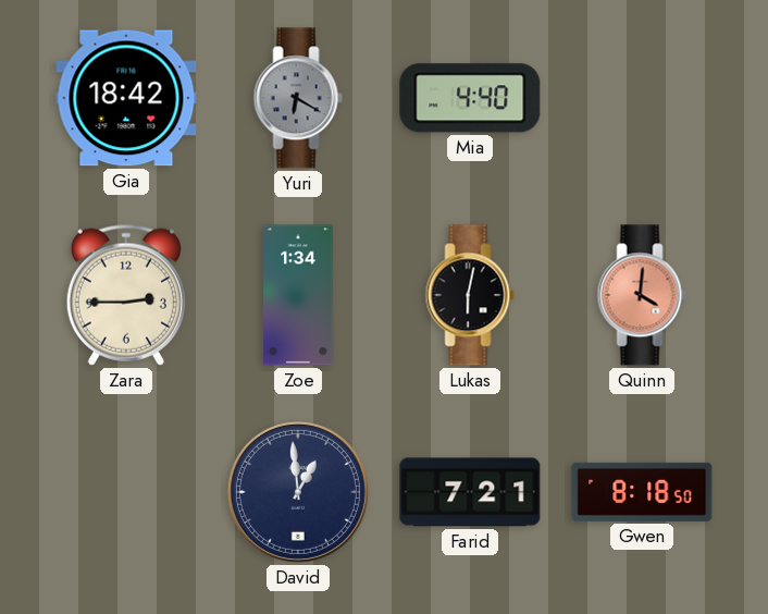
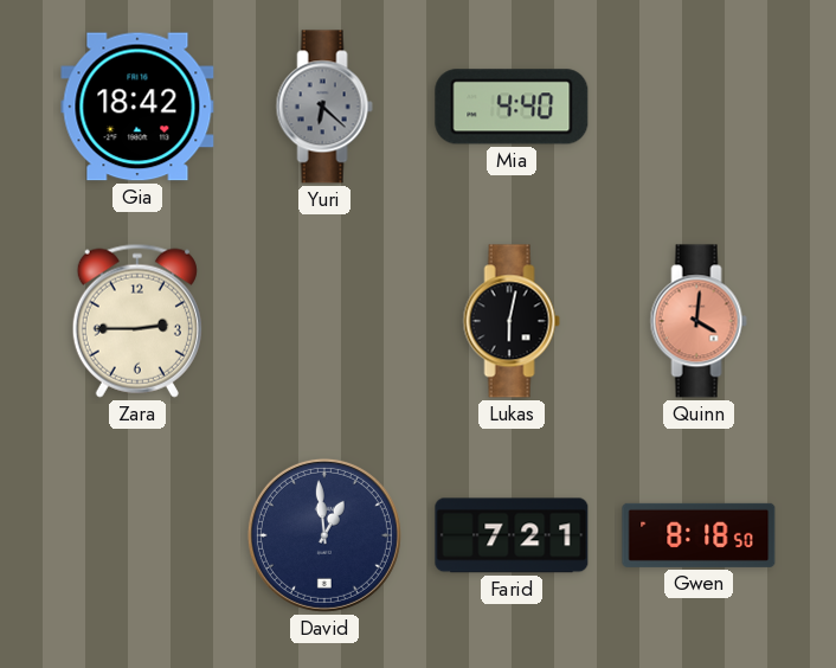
Yuri: 6:20 -> 6:22
Zoe: 1:34 -> none
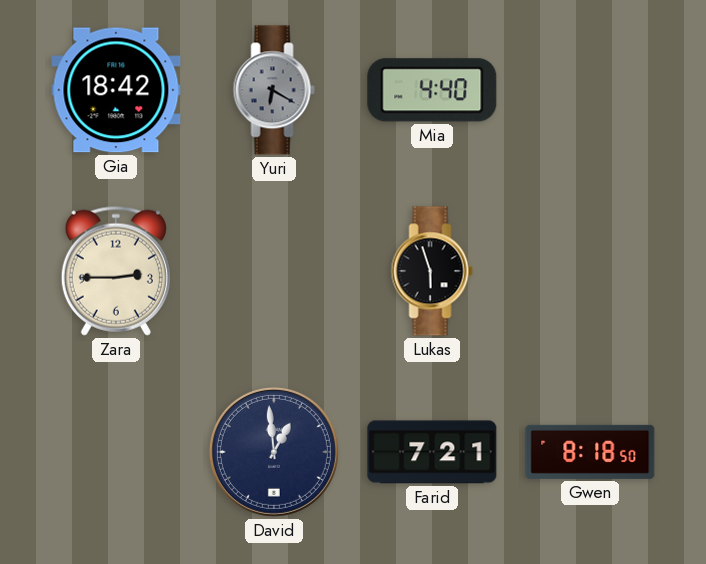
Yuri: 6:22 -> 6:20
Lukas: 6:02 -> 5:57
Quinn: 4:01 -> none
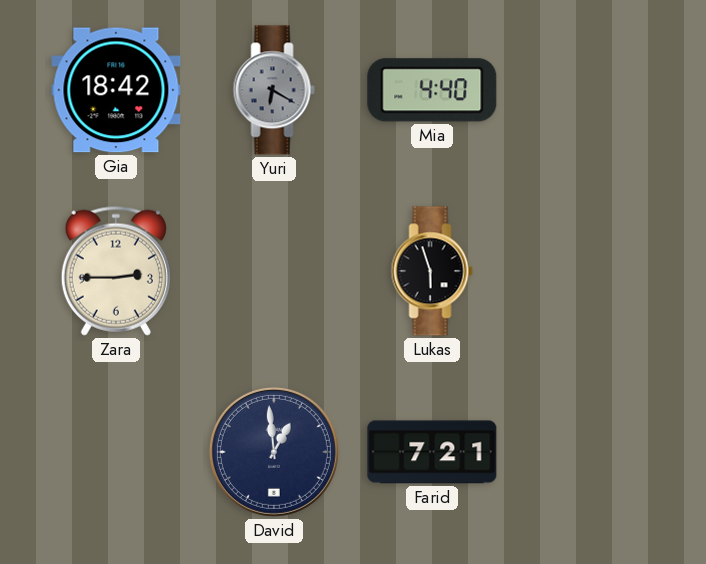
Gwen: 8:18 -> none
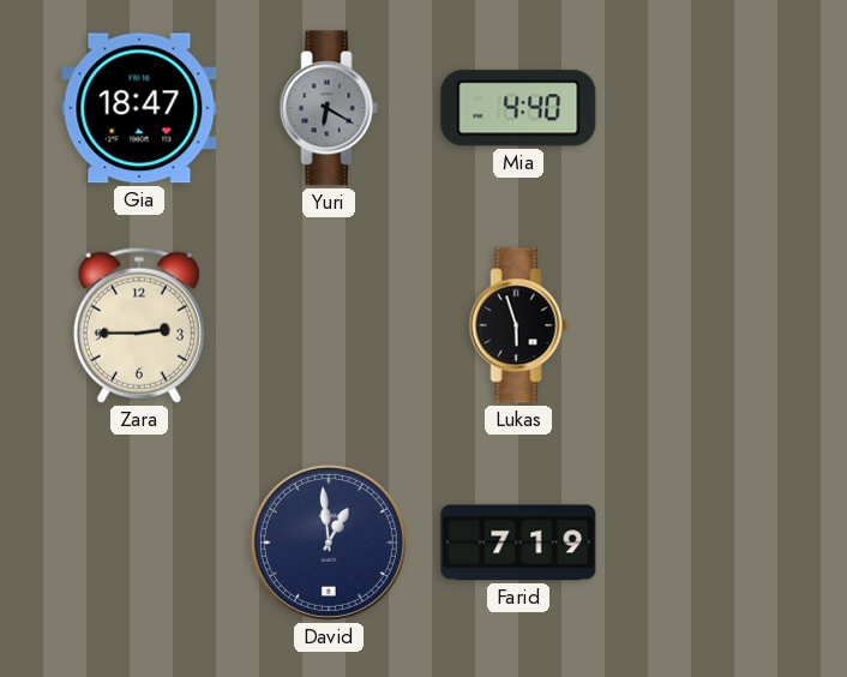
Gia: 18:42 -> 18:47
Farid: 7:21 -> 7:19
